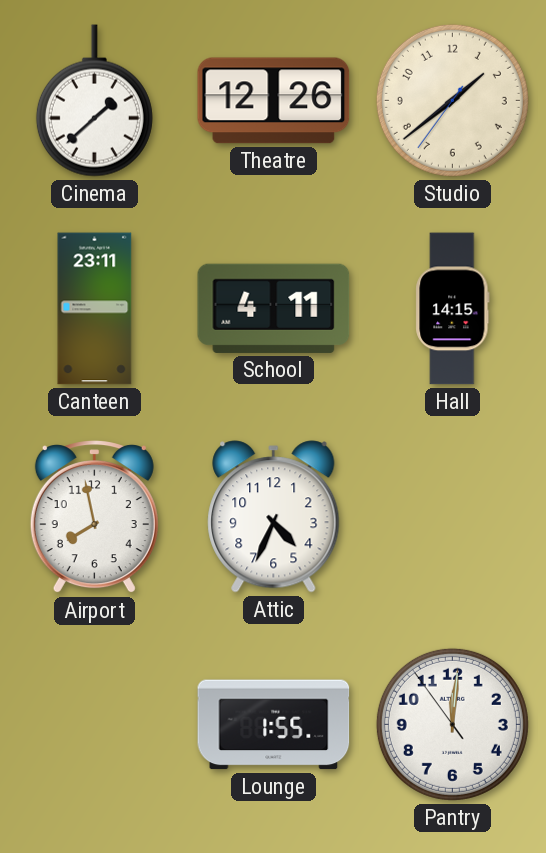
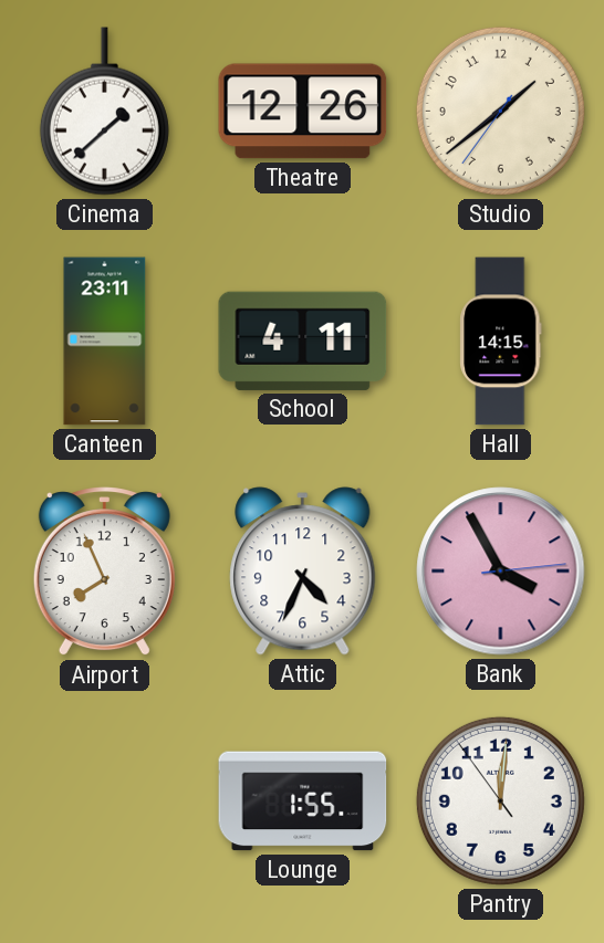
Airport: 7:58 -> 7:56
Bank: none -> 3:55
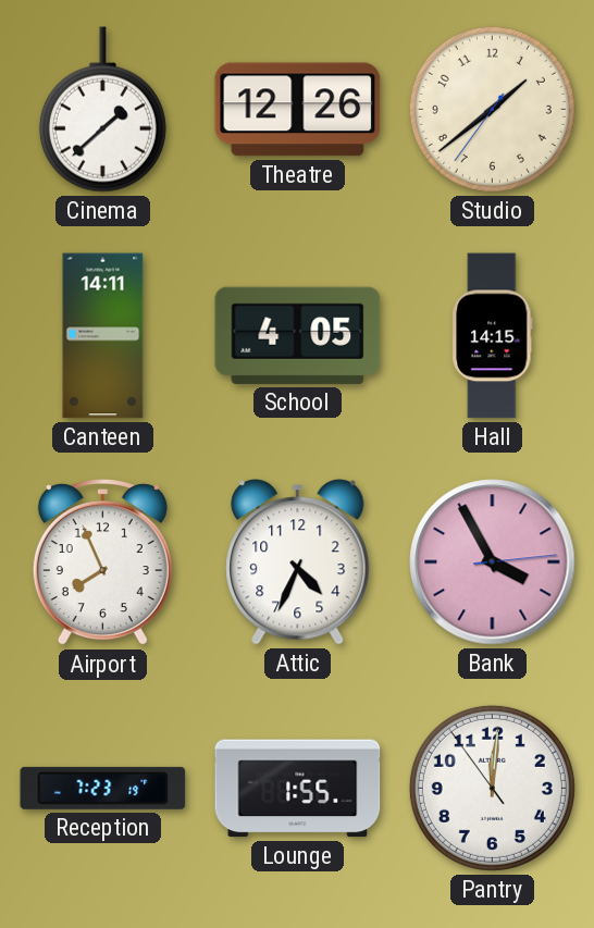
Canteen: 23:11 -> 14:11
School: 4:11 -> 4:05
Reception: none -> 7:23
